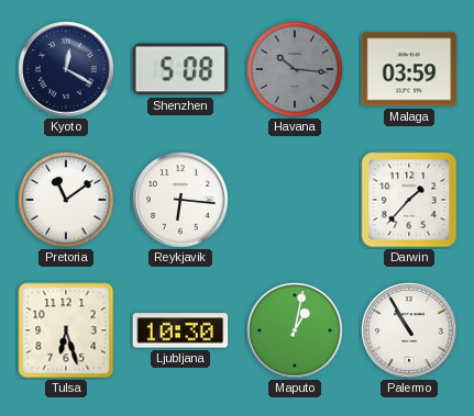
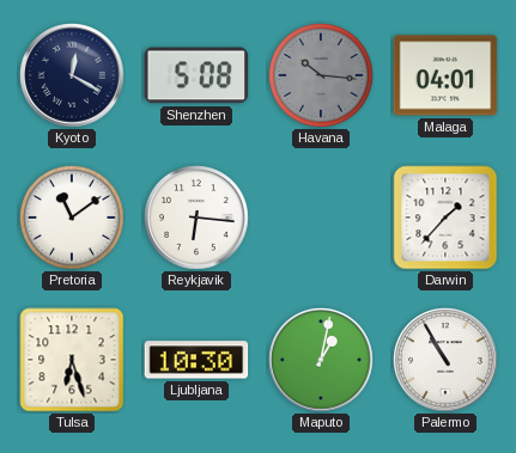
Malaga: 03:59 -> 04:01
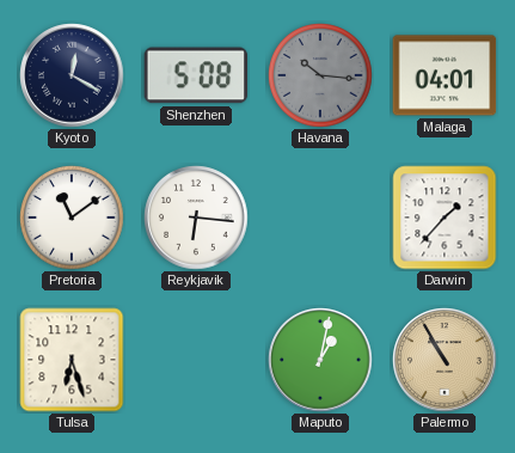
Ljubljana: 10:30 -> none
Palermo dial: white -> champagne
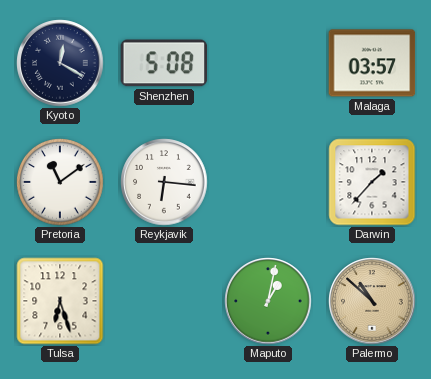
Havana: 10:16 -> none
Malaga: 04:01 -> 03:57
Palermo: 10:55 -> 10:52
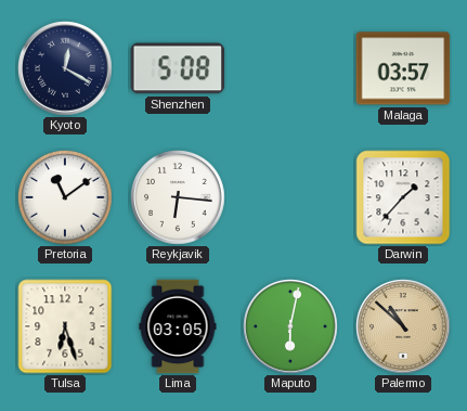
Lima: none -> 03:05
Maputo: 1:02 -> 6:02
